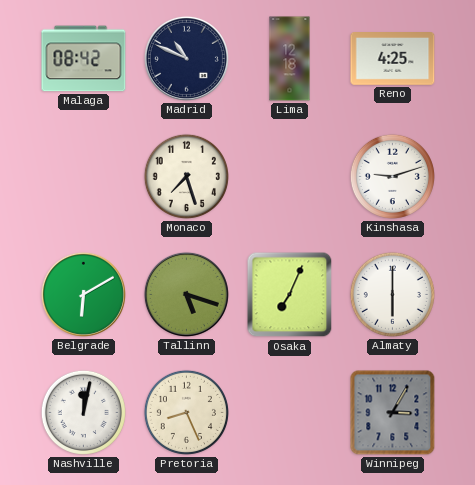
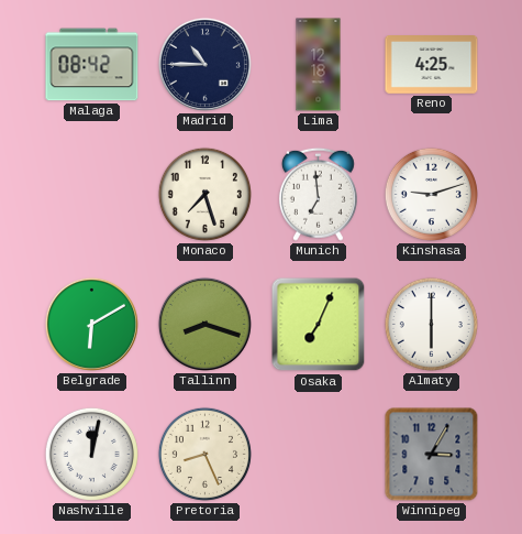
Madrid: 10:49 -> 10:45
Munich: none -> 6:59
Tallinn: 5:18 -> 8:18
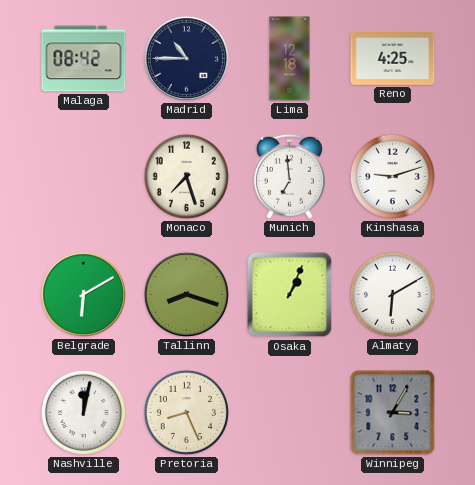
Osaka: 7:04 -> 1:04
Almaty: 6:00 -> 6:10
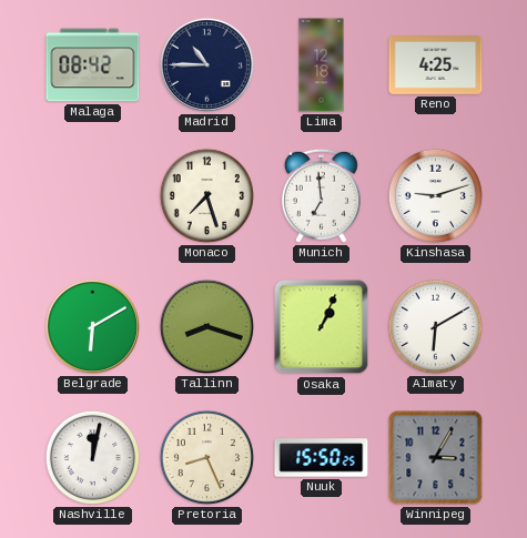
Nuuk: none -> 15:50
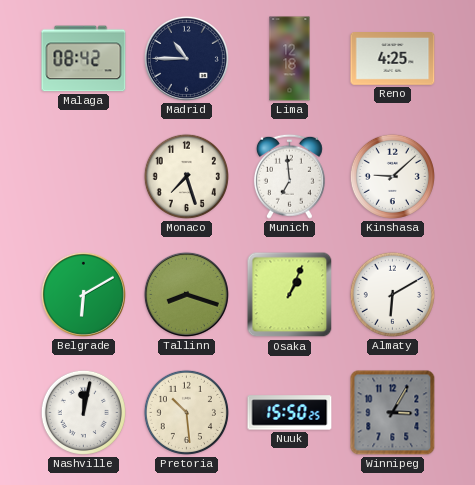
Kinshasa: 9:12 -> 9:08
Pretoria: 8:26 -> 10:29
